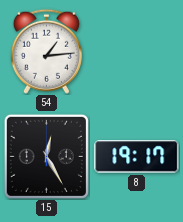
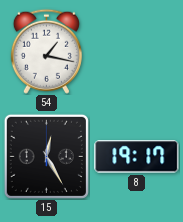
54: 1:14 -> 1:17
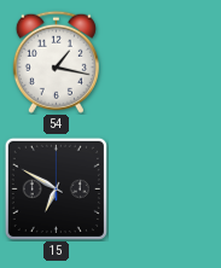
15: 12:25 -> 6:50
8: 19:17 -> none
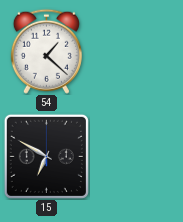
54: 1:17 -> 1:22
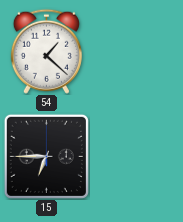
15: 6:50 -> 6:45
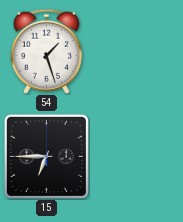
54: 1:22 -> 1:27
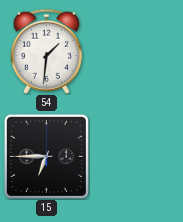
54: 1:27 -> 1:31
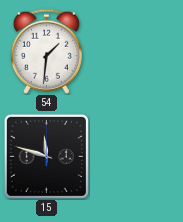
15: 6:45 -> 11:48
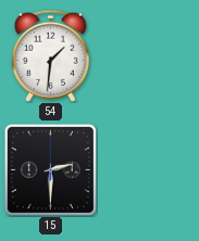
15: 11:48 -> 2:30
